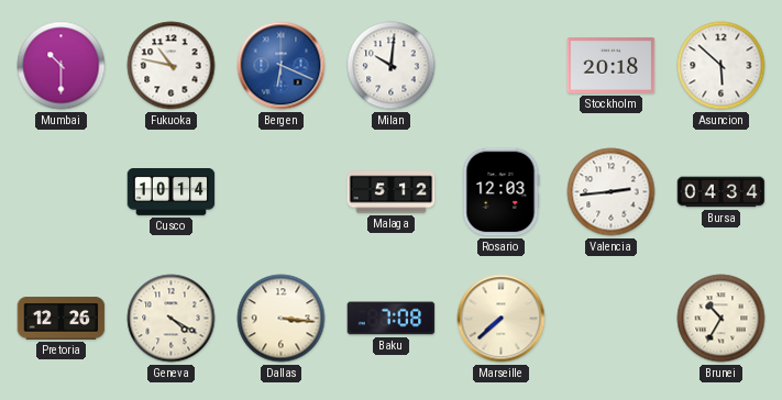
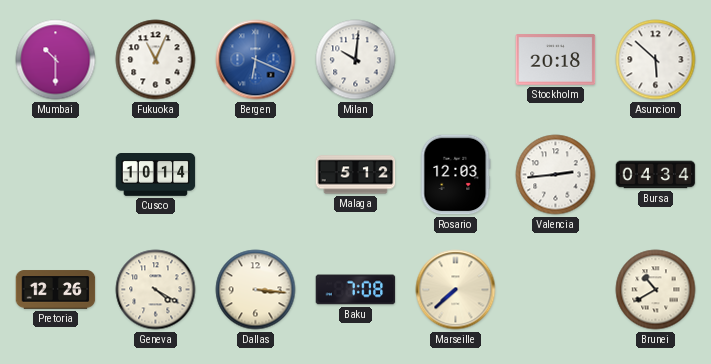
Fukuoka: 10:47 -> 11:04
Brunei: 10:35 -> 10:40
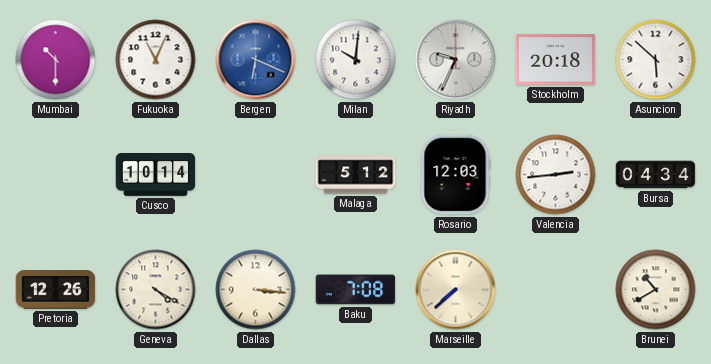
Riyadh: none -> 9:34
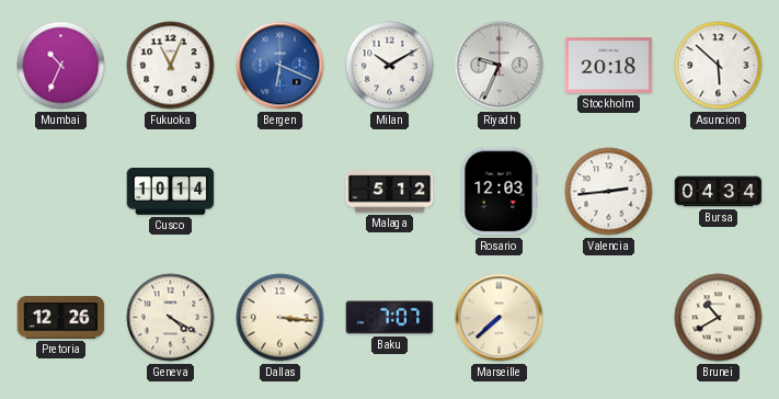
Mumbai: 10:30 -> 10:34
Milan: 10:01 -> 10:10
Baku: 7:08 -> 7:07
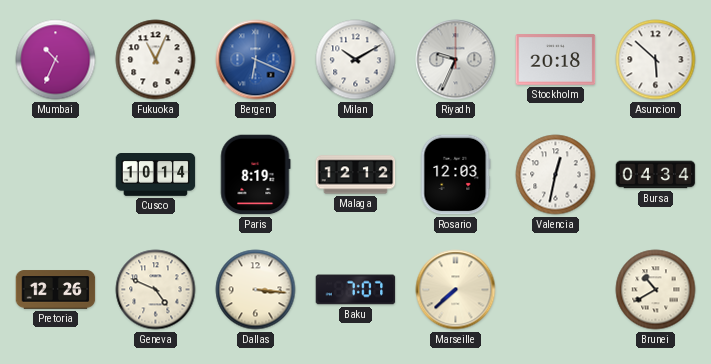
Paris: none -> 8:19
Malaga: 5:12 -> 12:12
Valencia: 2:44 -> 12:32
Geneva: 4:20 -> 4:49
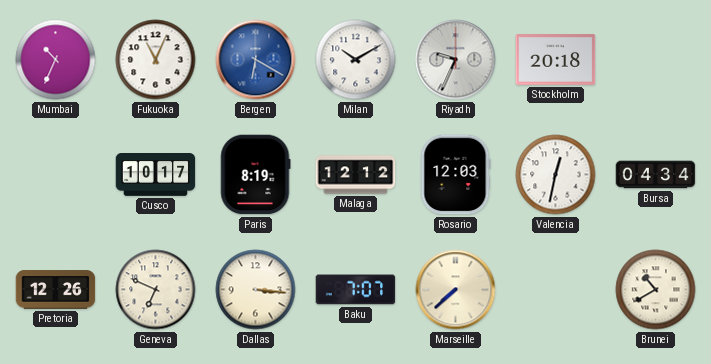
Bergen: 6:19 -> 6:20
Asuncion: 5:52 -> none
Cusco: 10:14 -> 10:17
Geneva: 4:49 -> 6:49
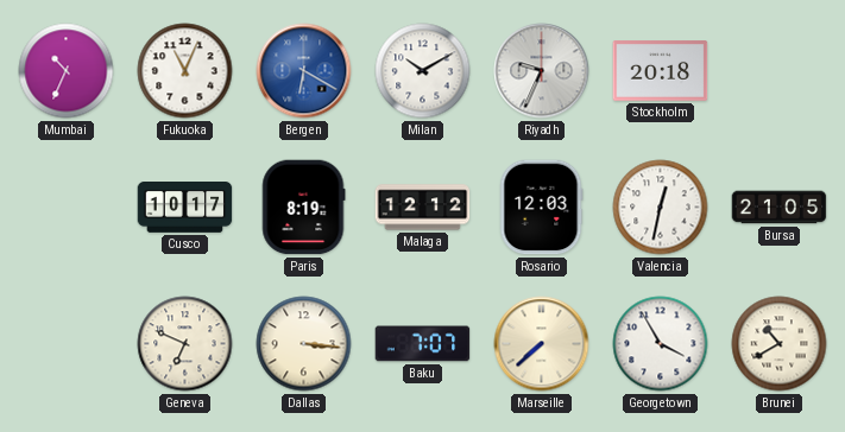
Bursa: 04:34 -> 21:05
Pretoria: 12:26 -> none
Georgetown: none -> 3:55
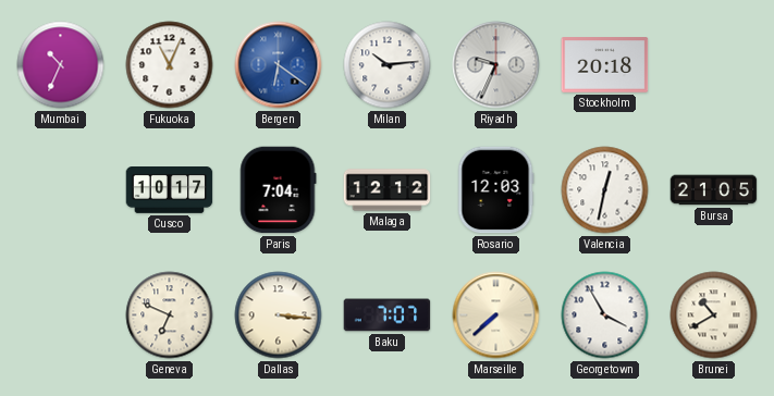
Bergen: 6:20 -> 6:21
Milan: 10:10 -> 10:14
Paris: 8:19 -> 7:04
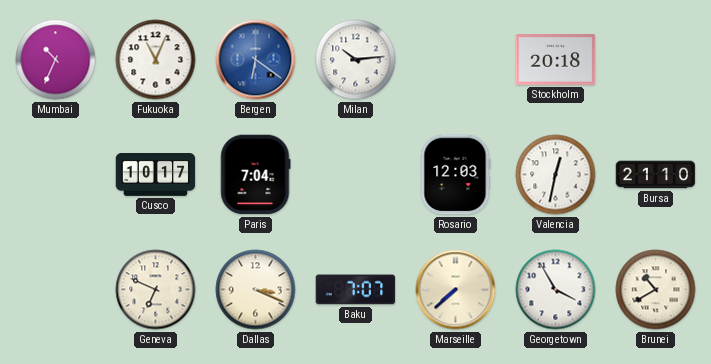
Riyadh: 9:34 -> none
Malaga: 12:12 -> none
Bursa: 21:05 -> 21:10
Dallas: 3:16 -> 3:19
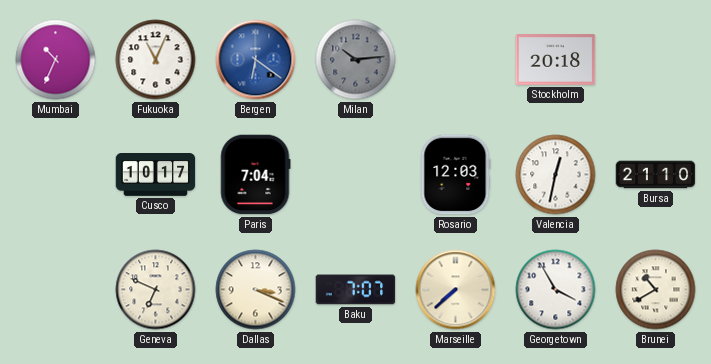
Milan dial: white -> grey
